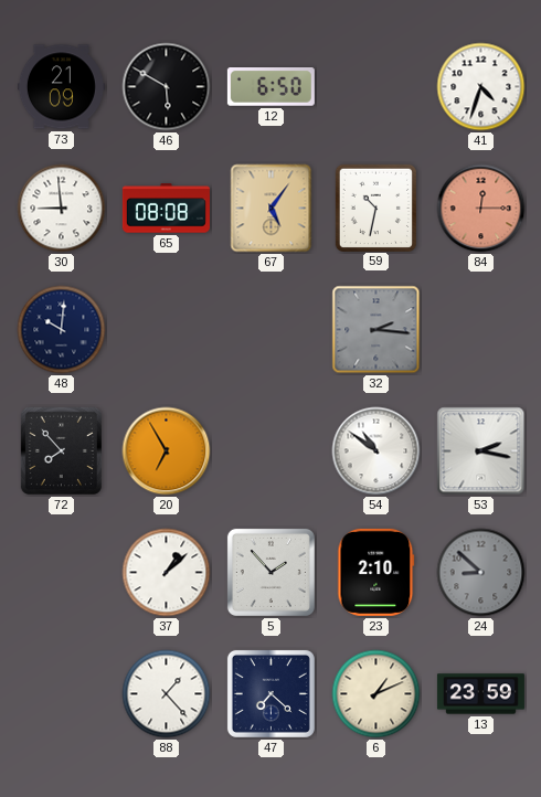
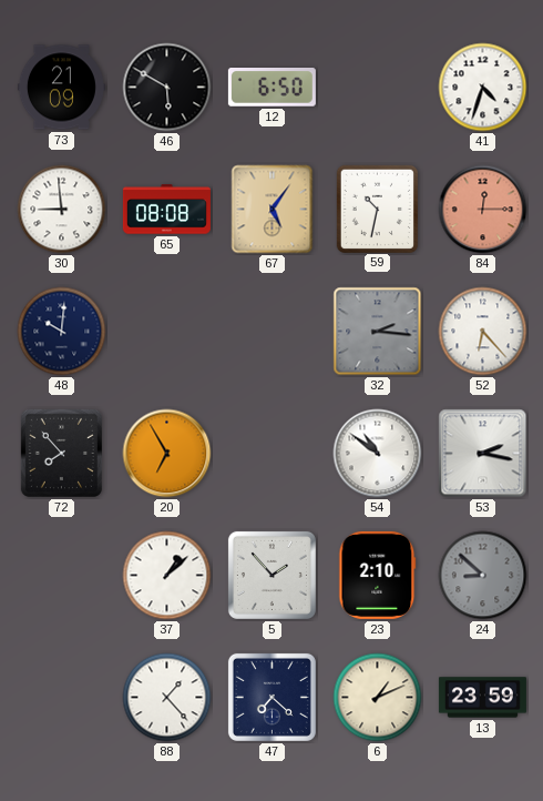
52: none -> 6:23
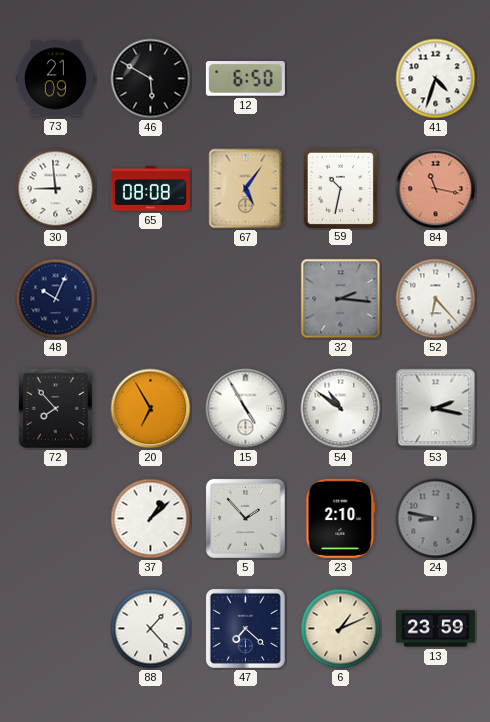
84: 12:15 -> 11:17
48: 10:01 -> 10:04
15: none -> 4:55
24: 8:52 -> 8:47
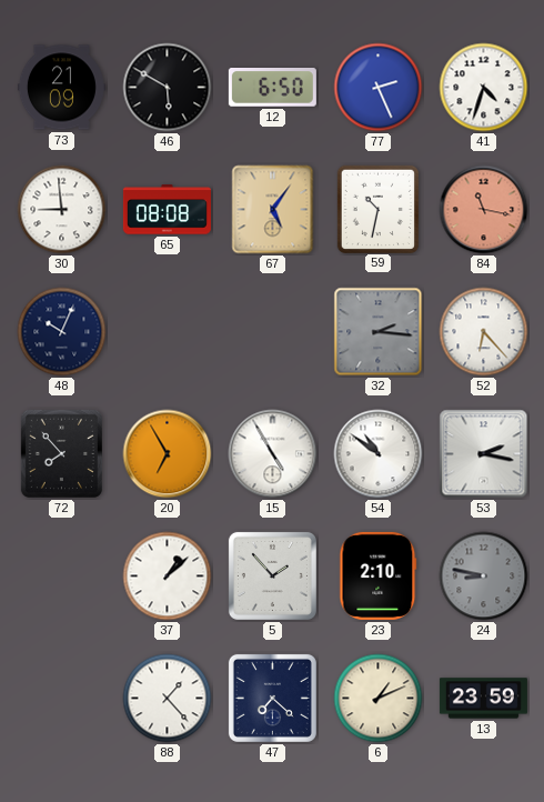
77: none -> 2:26
